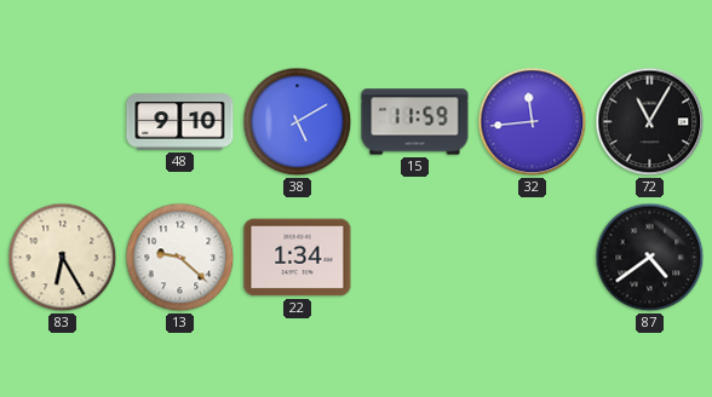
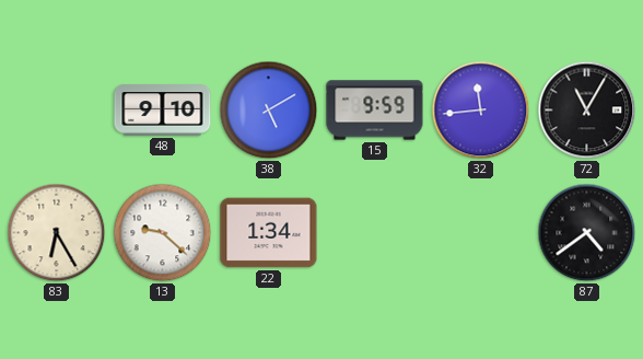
15: 11:59 -> 9:59
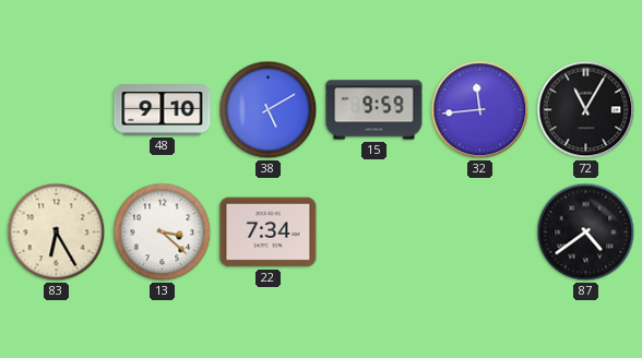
13: 9:22 -> 3:22
22: 1:34 -> 7:34
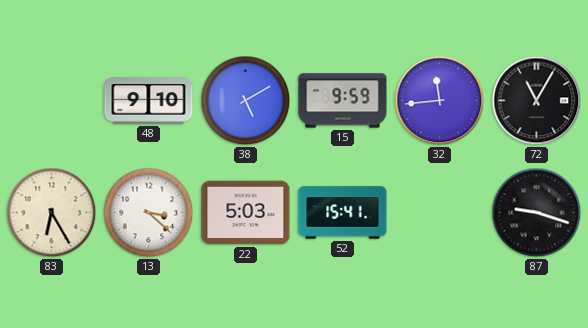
22: 7:34 -> 5:03
52: none -> 15:41
87: 4:39 -> 9:18
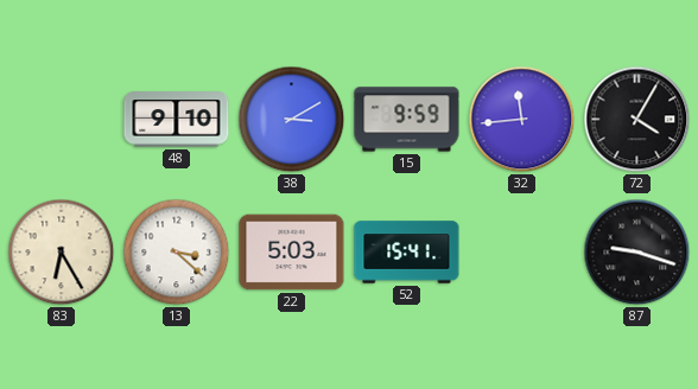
38: 5:10 -> 3:10
72: 11:05 -> 4:05
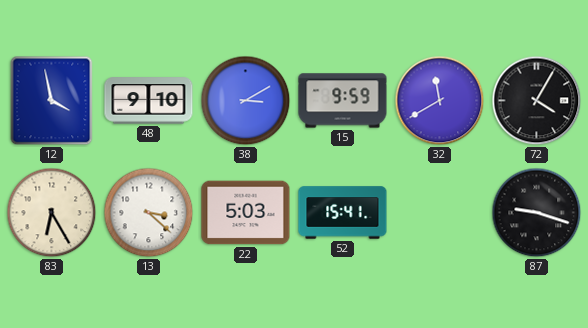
12: none -> 3:58
32: 11:44 -> 11:40
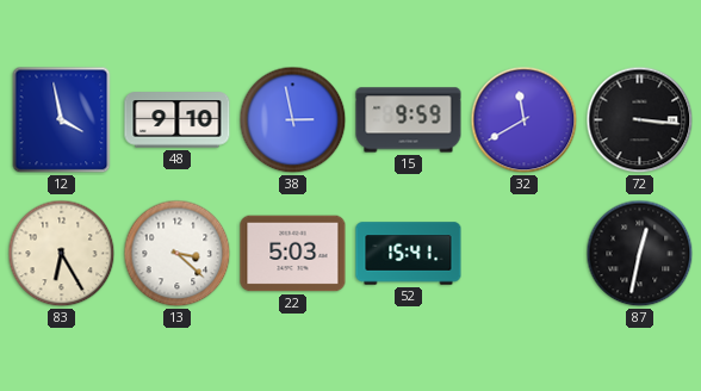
38: 3:10 -> 2:58
72: 4:05 -> 3:16
87: 9:18 -> 12:32
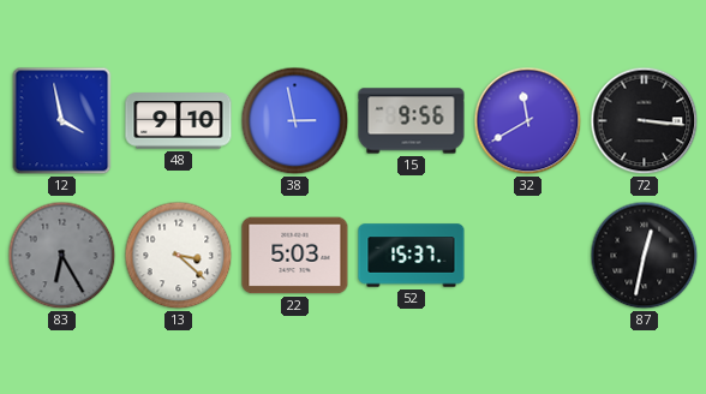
15: 9:59 -> 9:56
83 dial: cream -> grey
52: 15:41 -> 15:37
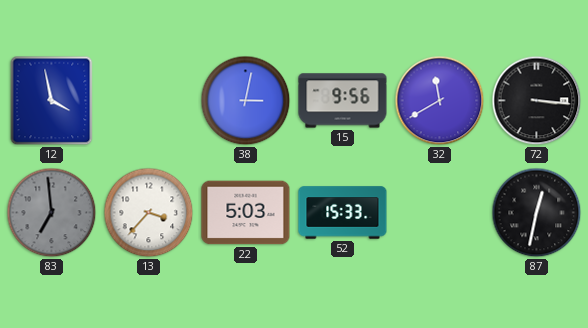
48: 9:10 -> none
38: 2:58 -> 3:02
83: 6:25 -> 6:59
13: 3:22 -> 3:37
52: 15:37 -> 15:33
